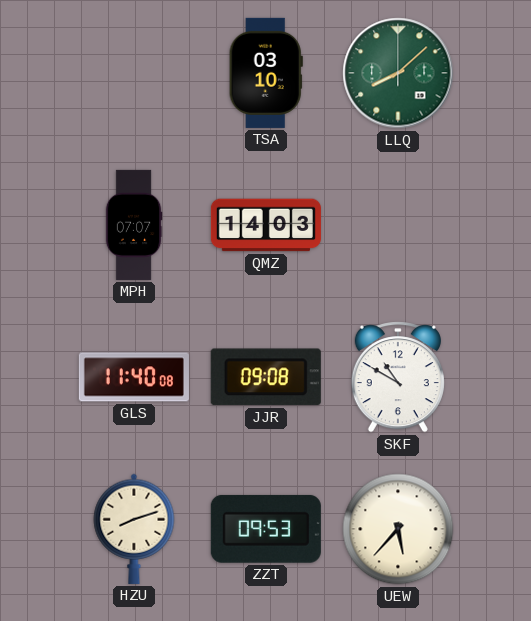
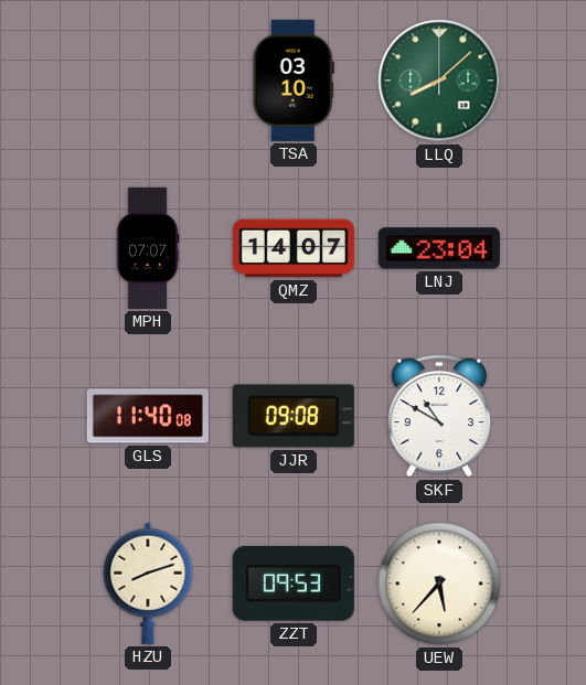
QMZ: 14:03 -> 14:07
LNJ: none -> 23:04
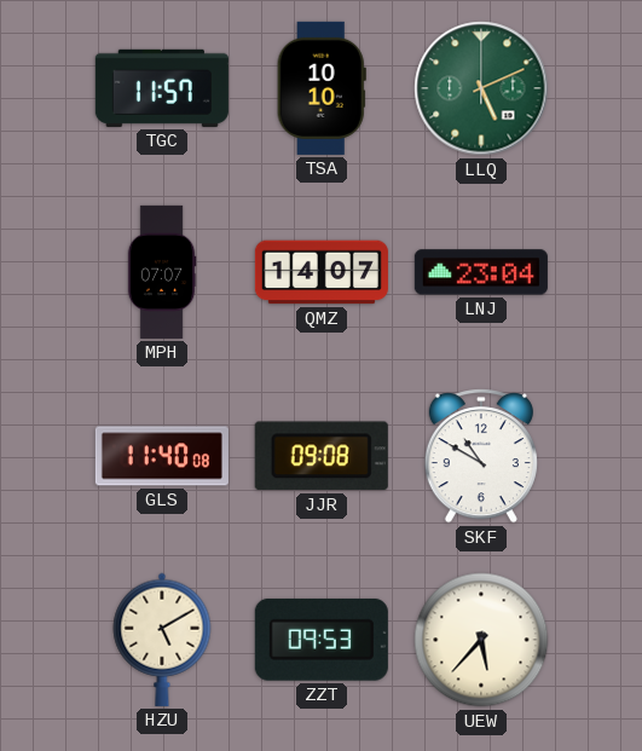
TGC: none -> 11:57
TSA: 03:10 -> 10:10
LLQ: 8:08 -> 5:11
HZU: 8:12 -> 5:10
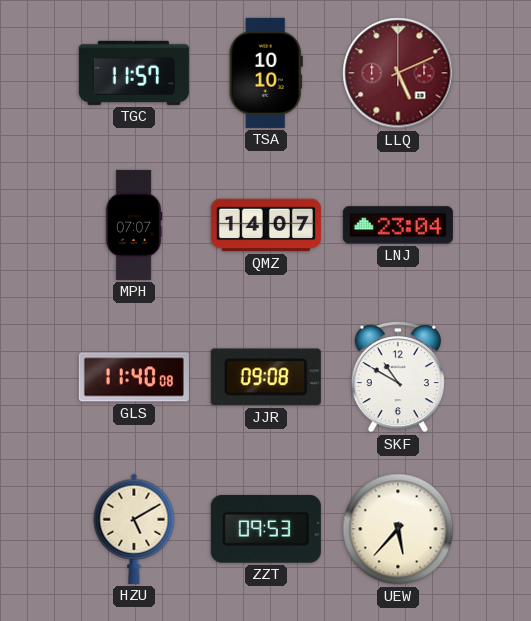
LLQ dial: green -> burgundy
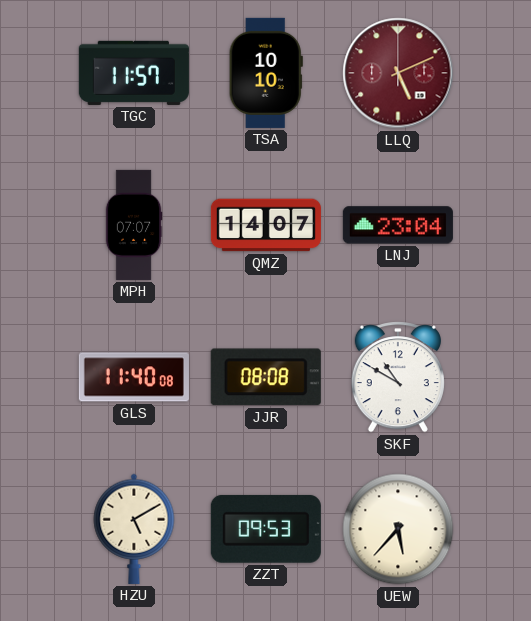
JJR: 09:08 -> 08:08
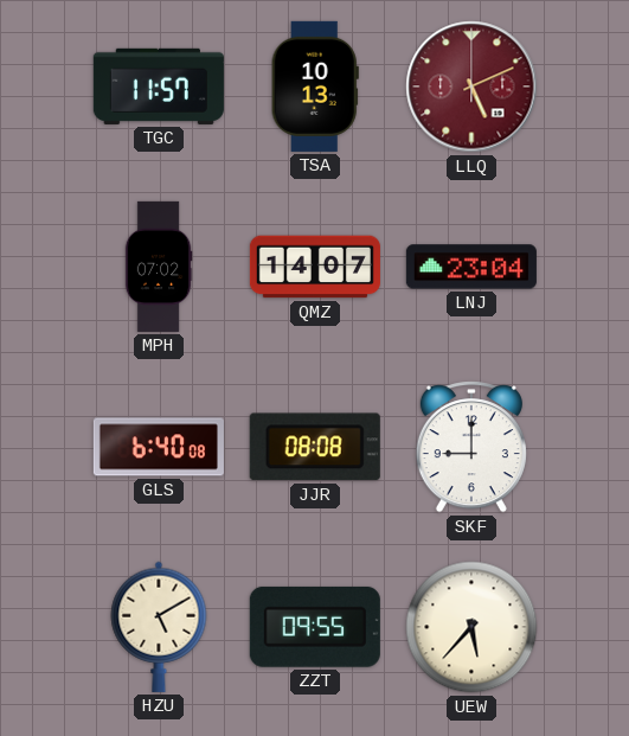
TSA: 10:10 -> 10:13
MPH: 07:07 -> 07:02
GLS: 11:40 -> 6:40
SKF: 10:50 -> 9:00
ZZT: 09:53 -> 09:55
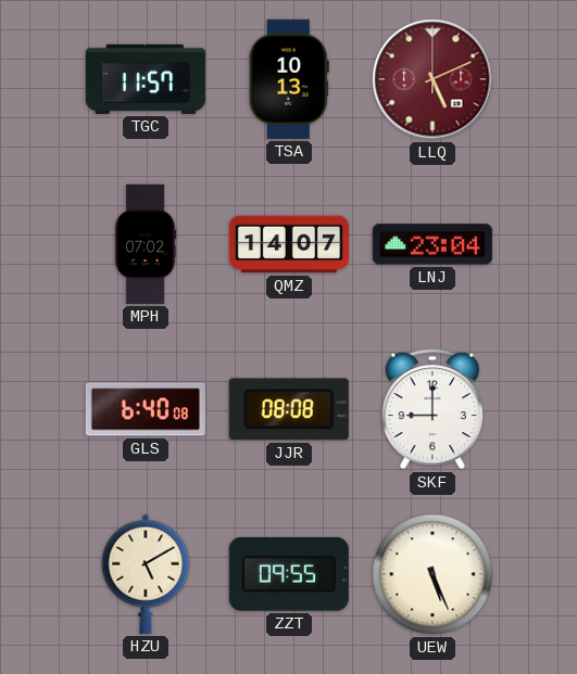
UEW: 5:37 -> 5:26
